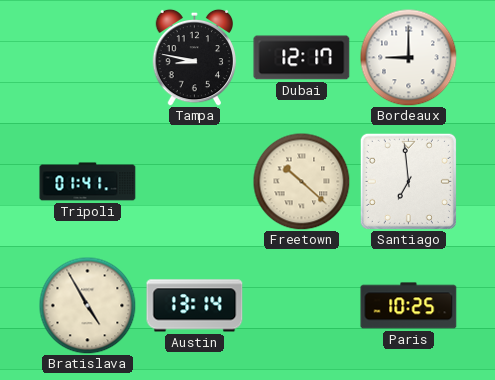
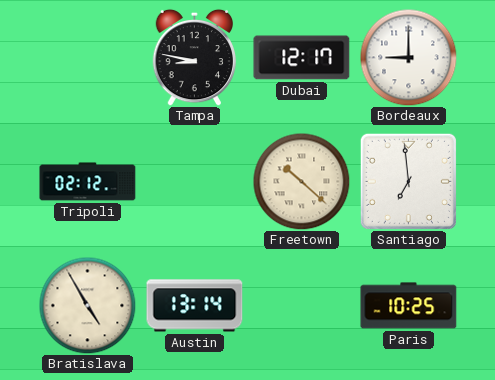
Tripoli: 01:41 -> 02:12
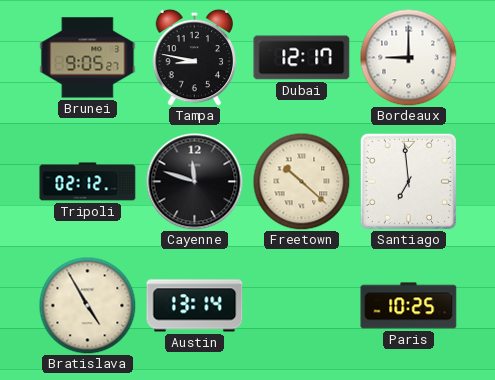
Brunei: none -> 9:05
Cayenne: none -> 11:48
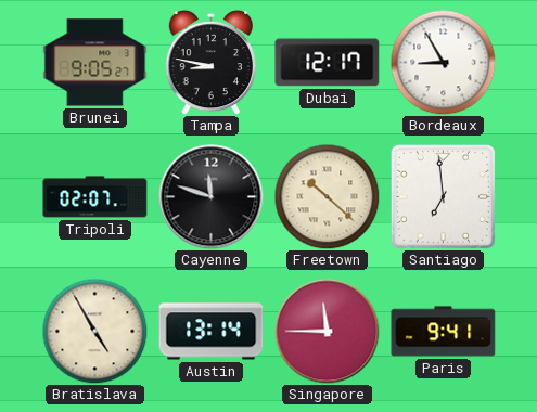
Bordeaux: 9:00 -> 8:55
Tripoli: 02:12 -> 02:07
Singapore: none -> 11:45
Paris: 10:25 -> 9:41
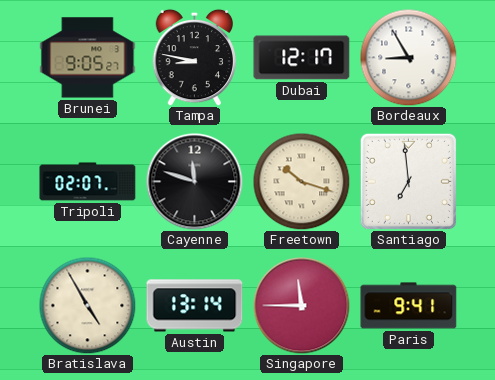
Freetown: 10:22 -> 10:18
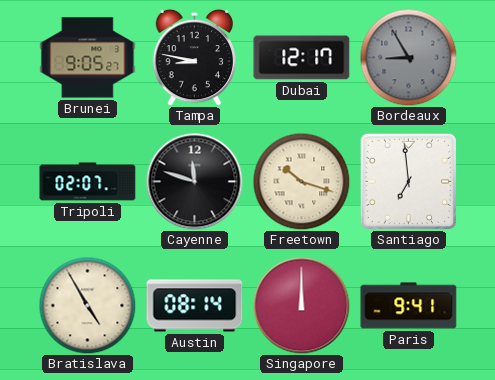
Bordeaux dial: white -> grey
Austin: 13:14 -> 08:14
Singapore: 11:45 -> 12:00
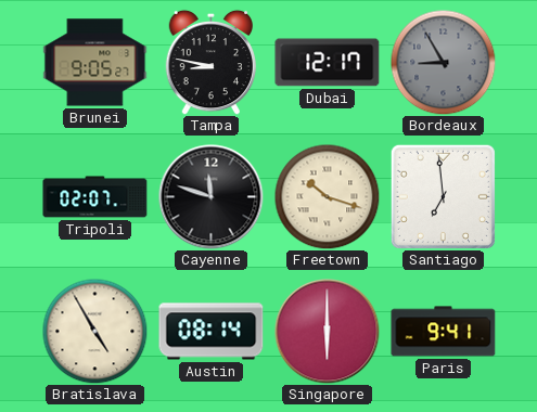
Singapore: 12:00 -> 6:00
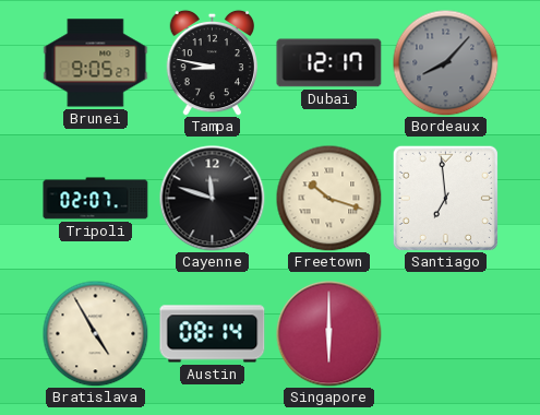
Bordeaux: 8:55 -> 8:07
Paris: 9:41 -> none
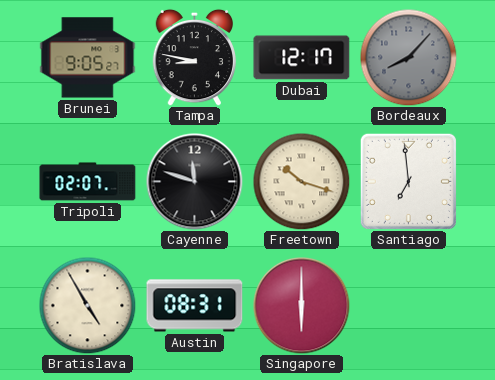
Austin: 08:14 -> 08:31
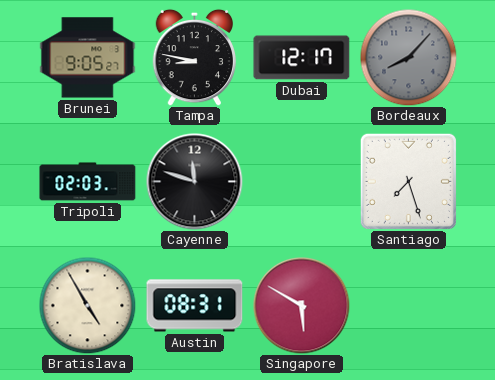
Tripoli: 02:07 -> 02:03
Freetown: 10:18 -> none
Santiago: 6:59 -> 7:27
Singapore: 6:00 -> 5:50
